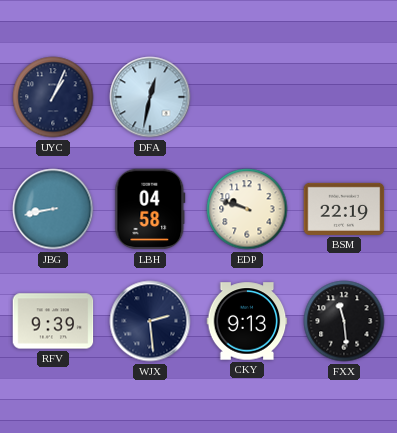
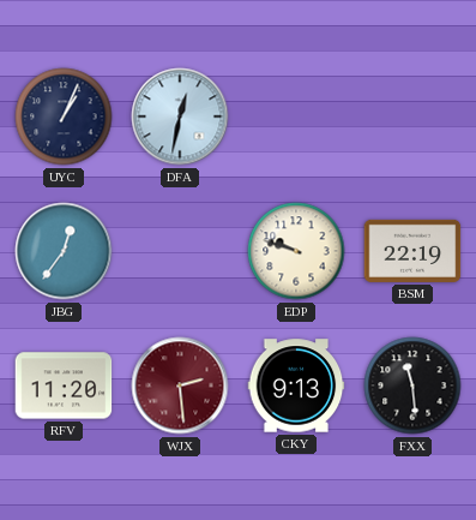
JBG: 8:43 -> 12:36
LBH: 04:58 -> none
RFV: 9:39 -> 11:20
WJX dial: navy -> burgundy
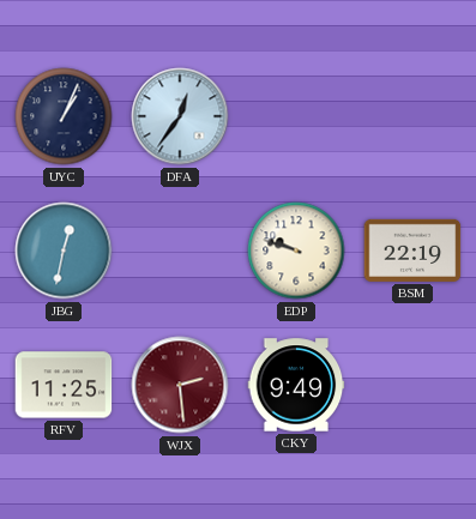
DFA: 12:32 -> 12:36
JBG: 12:36 -> 12:32
RFV: 11:20 -> 11:25
CKY: 9:13 -> 9:49
FXX: 11:29 -> none
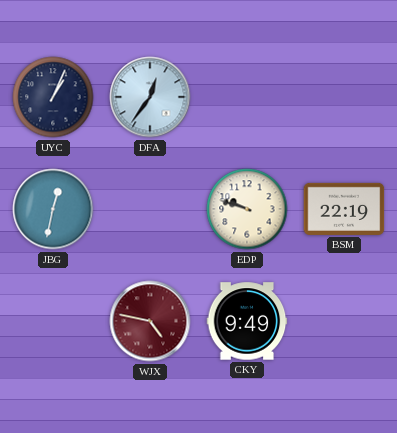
RFV: 11:25 -> none
WJX: 2:29 -> 4:47
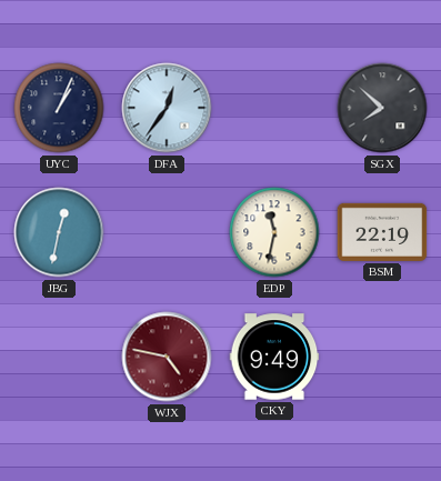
SGX: none -> 7:52
EDP: 9:48 -> 11:32
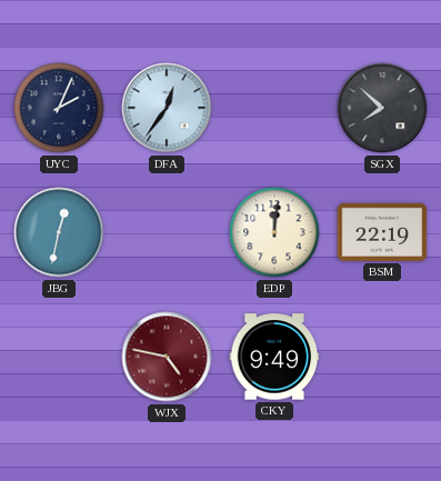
UYC: 1:04 -> 2:04
EDP: 11:32 -> 12:01
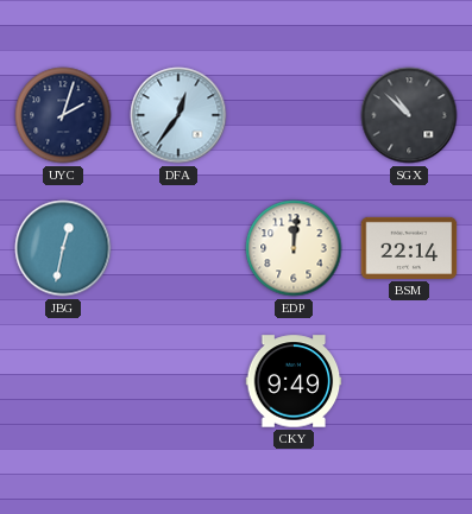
UYC: 2:04 -> 2:03
SGX: 7:52 -> 10:52
BSM: 22:19 -> 22:14
WJX: 4:47 -> none
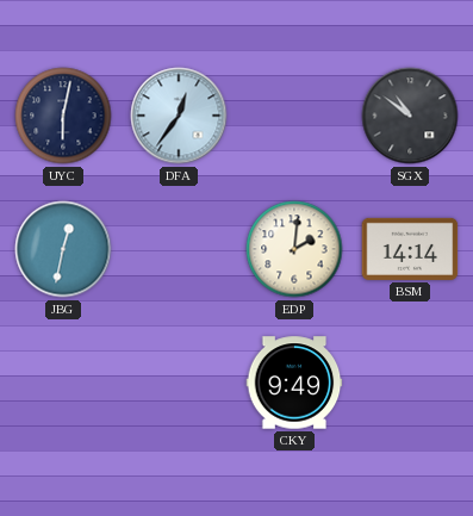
UYC: 2:03 -> 6:02
SGX: 10:52 -> 10:51
EDP: 12:01 -> 2:01
BSM: 22:14 -> 14:14
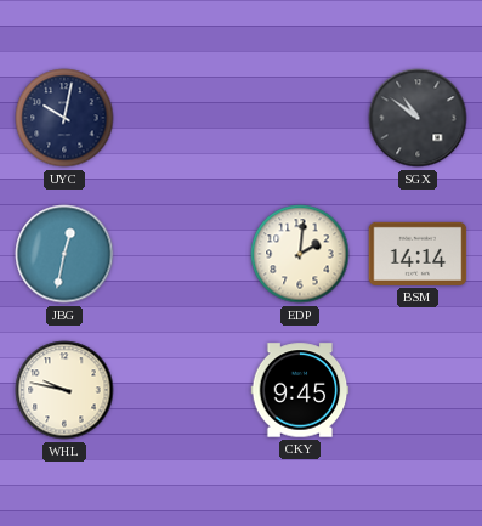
UYC: 6:02 -> 10:02
DFA: 12:36 -> none
WHL: none -> 9:47
CKY: 9:49 -> 9:45
